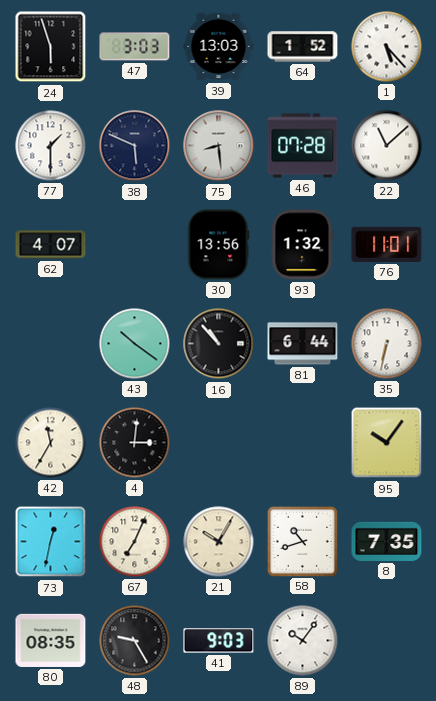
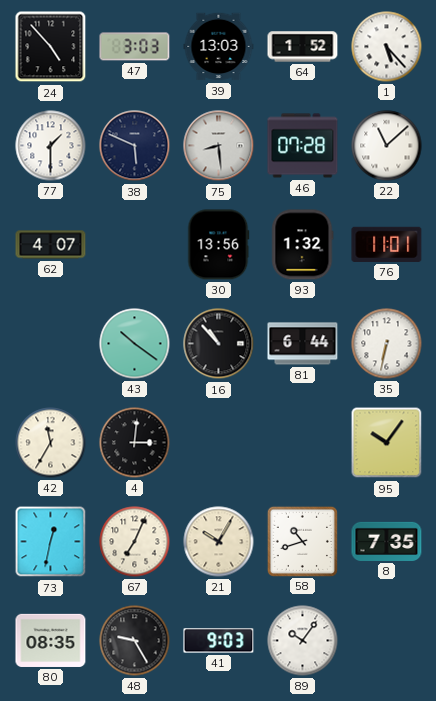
24: 5:57 -> 4:53
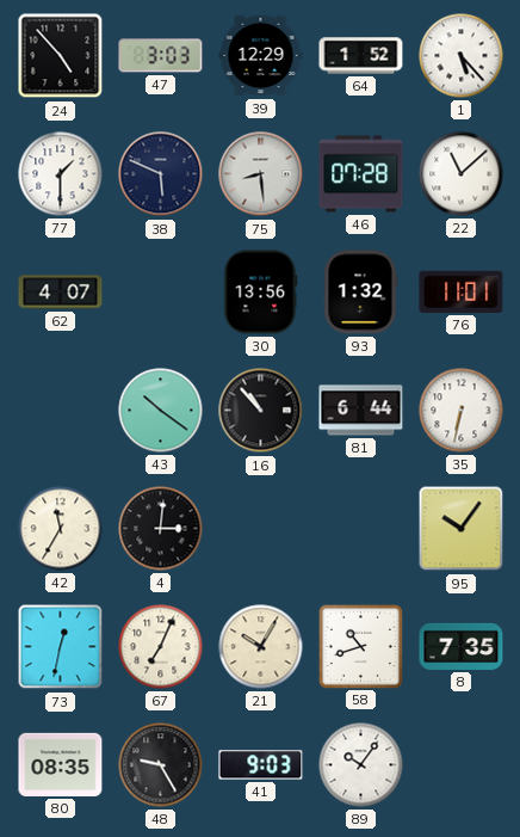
39: 13:03 -> 12:29
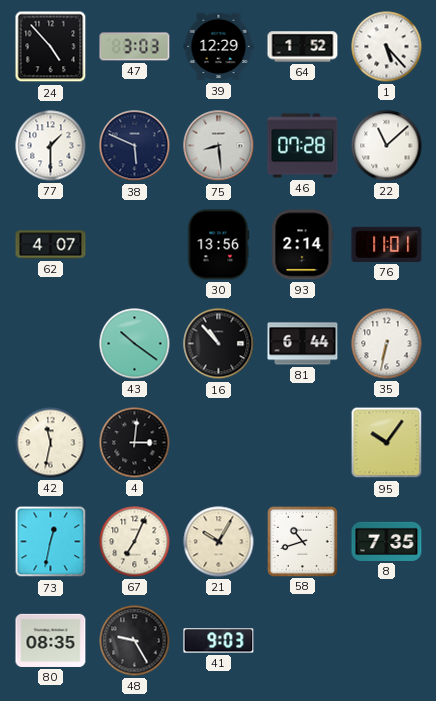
93: 1:32 -> 2:14
42: 11:35 -> 11:32
89: 10:06 -> none
